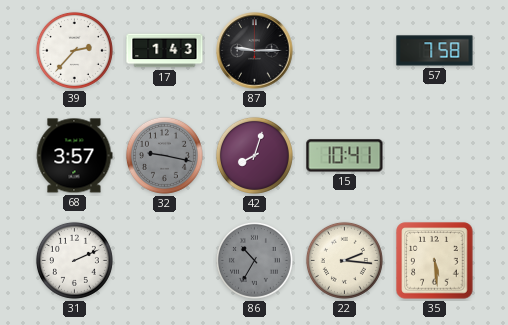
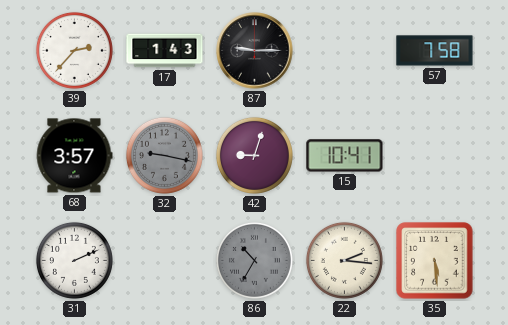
42: 8:03 -> 9:03
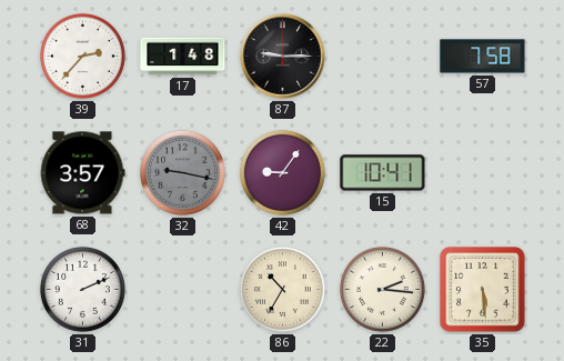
17: 1:43 -> 1:48
42: 9:03 -> 9:06
86 dial: grey -> cream
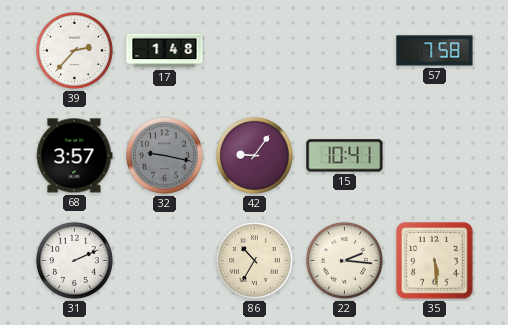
87: 9:15 -> none
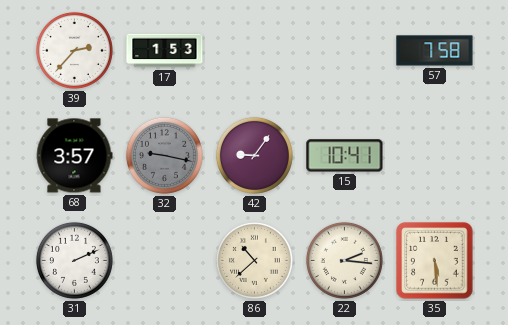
17: 1:48 -> 1:53
86: 10:35 -> 10:38
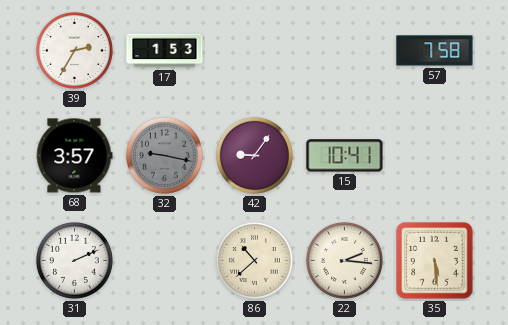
39: 2:37 -> 2:35
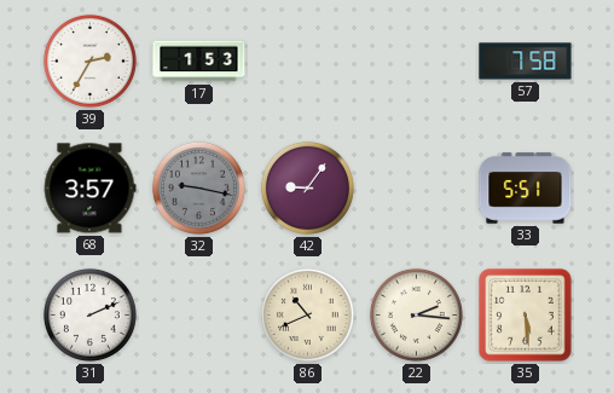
15: 10:41 -> none
33: none -> 5:51
86: 10:38 -> 10:41
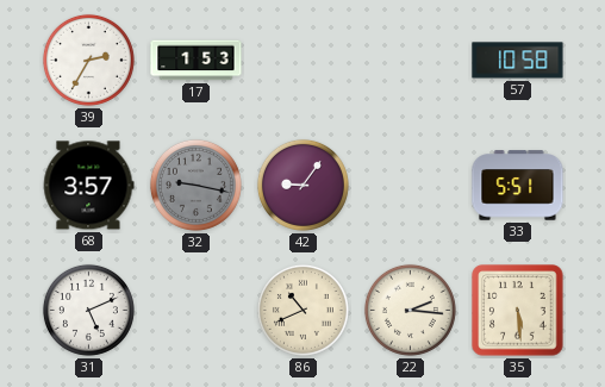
57: 7:58 -> 10:58
31: 2:11 -> 5:11
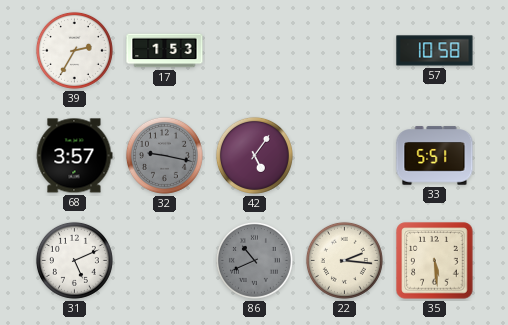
42: 9:06 -> 5:06
86 dial: cream -> grey
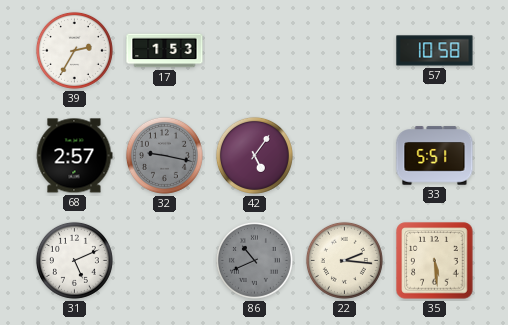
68: 3:57 -> 2:57
